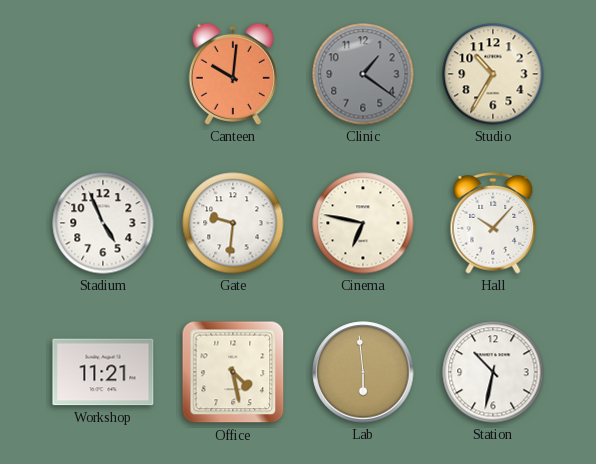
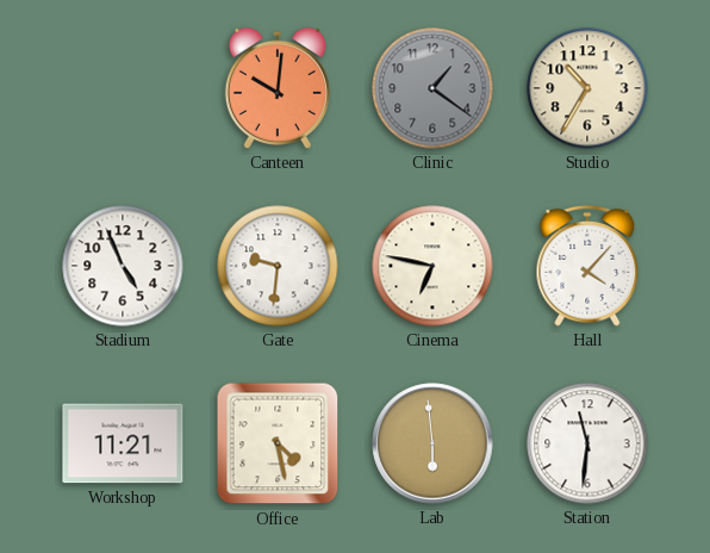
Hall: 10:07 -> 4:07
Station: 10:32 -> 11:31
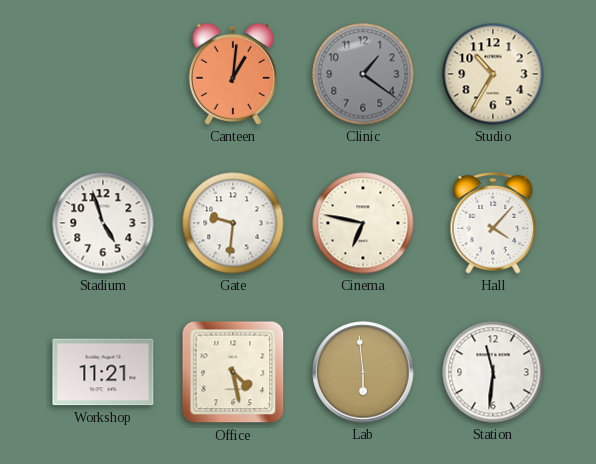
Canteen: 10:01 -> 1:01
Stadium: 4:56 -> 4:57
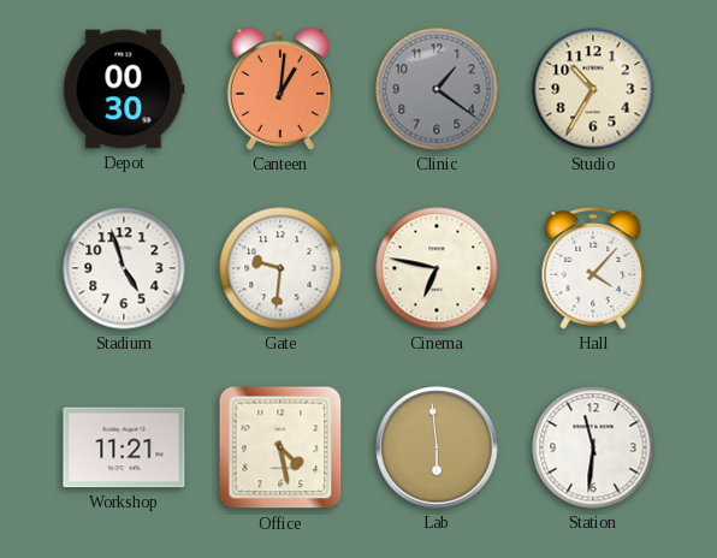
Depot: none -> 00:30
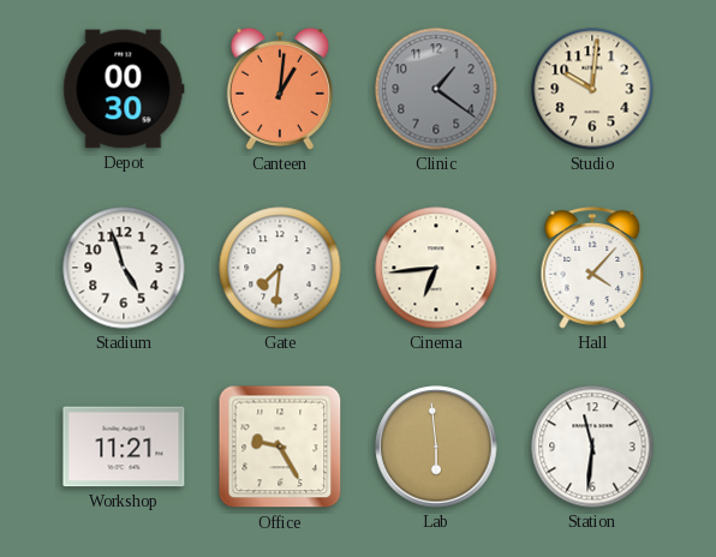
Studio: 10:35 -> 10:01
Gate: 9:31 -> 7:31
Cinema: 6:47 -> 6:44
Office: 4:28 -> 9:25
